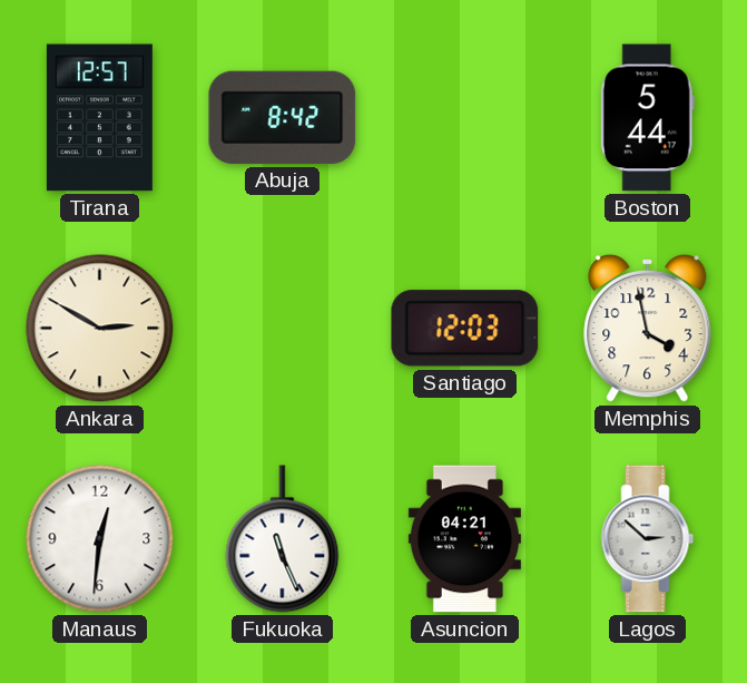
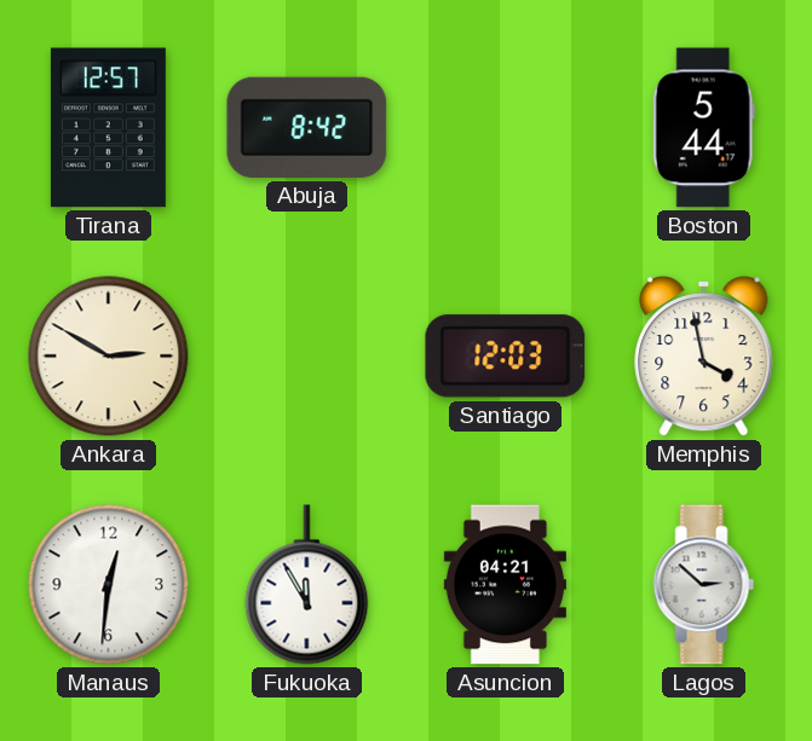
Fukuoka: 11:26 -> 11:55
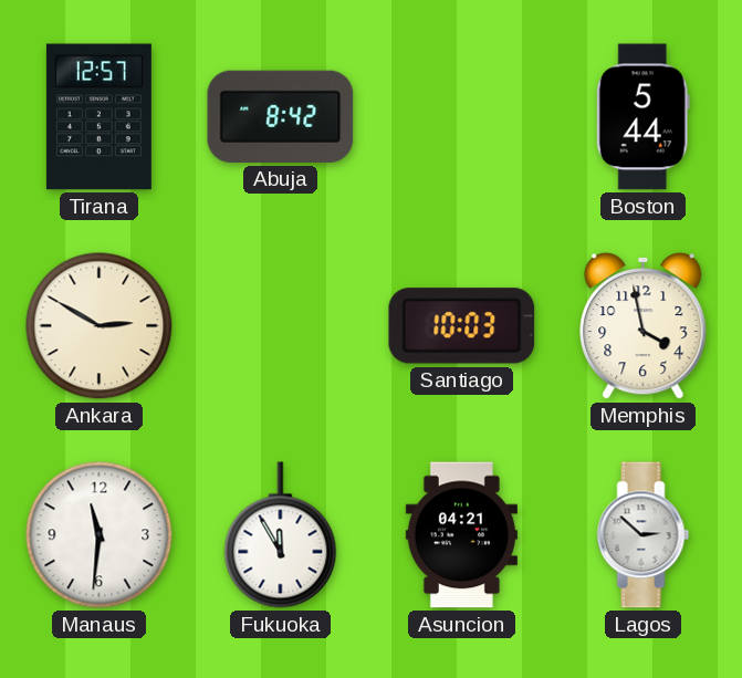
Santiago: 12:03 -> 10:03
Manaus: 12:31 -> 11:31
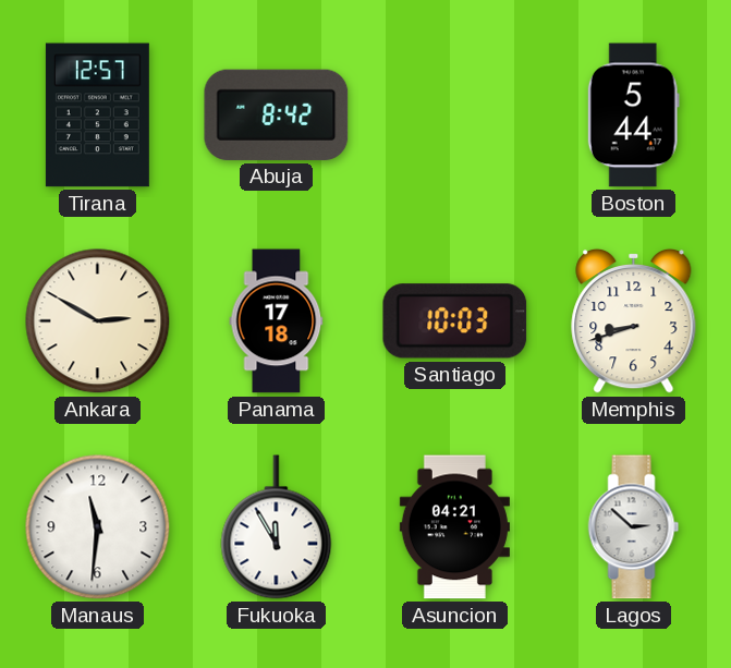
Panama: none -> 17:18
Memphis: 3:58 -> 8:42
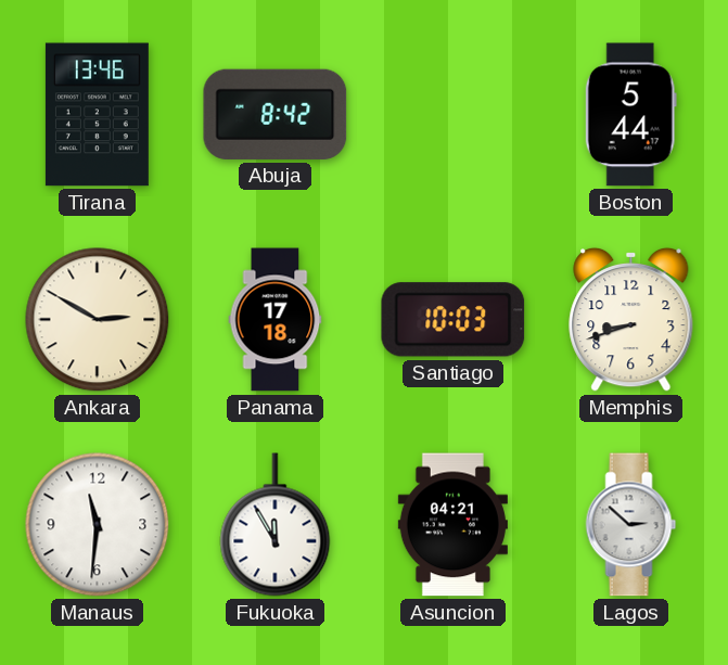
Tirana: 12:57 -> 13:46
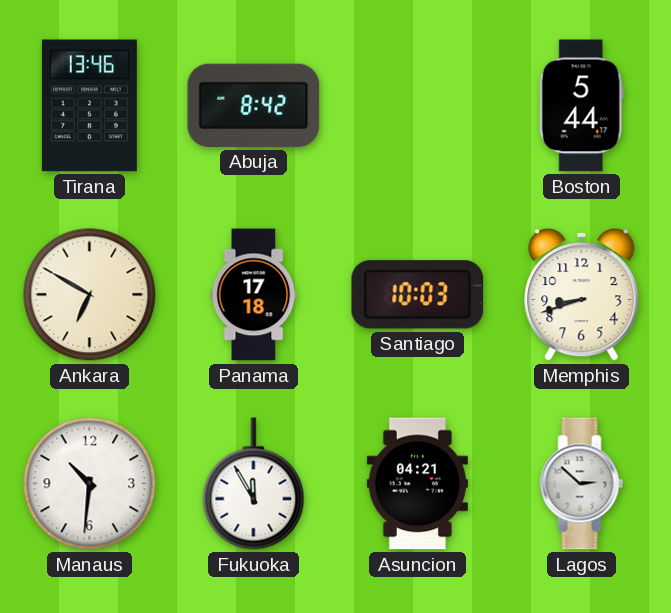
Ankara: 2:50 -> 6:50
Manaus: 11:31 -> 10:31
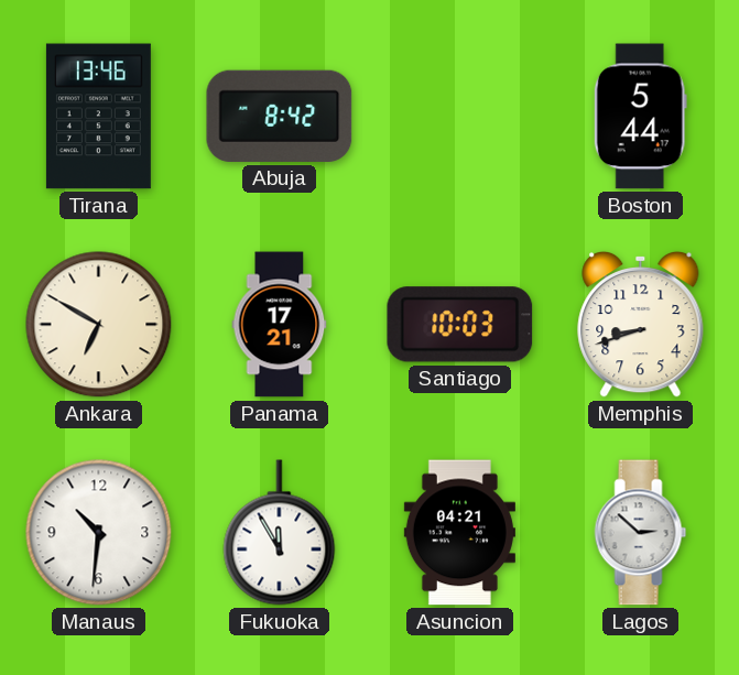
Panama: 17:18 -> 17:21
